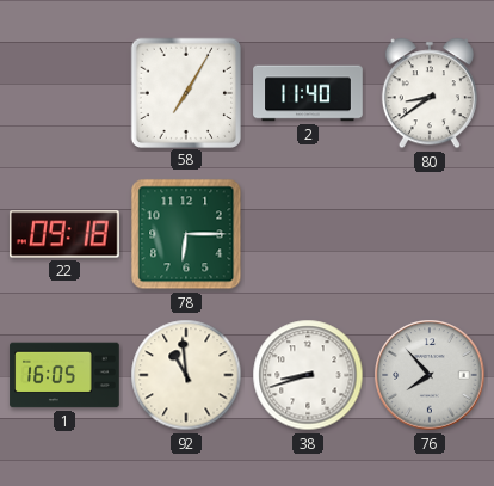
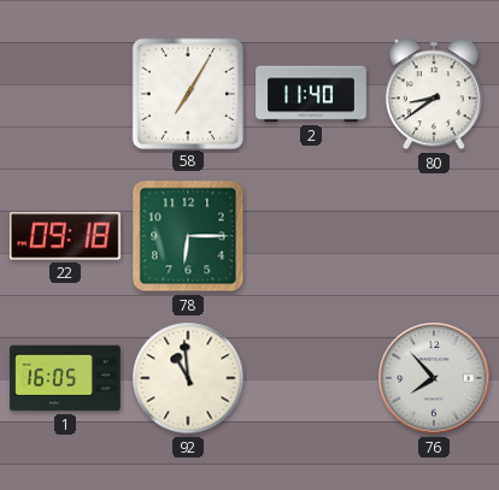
38: 8:42 -> none
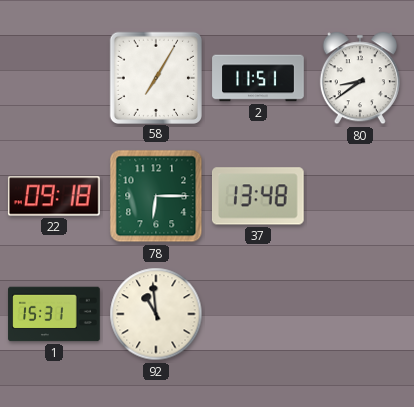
2: 11:40 -> 11:51
37: none -> 13:48
1: 16:05 -> 15:31
76: 7:53 -> none
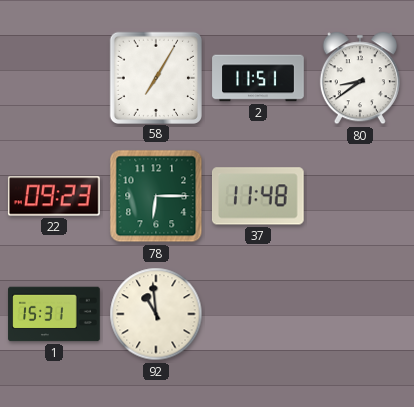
22: 09:18 -> 09:23
37: 13:48 -> 11:48
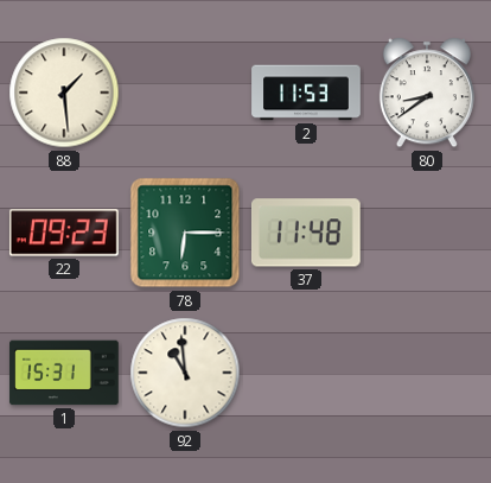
88: none -> 1:29
58: 7:05 -> none
2: 11:51 -> 11:53
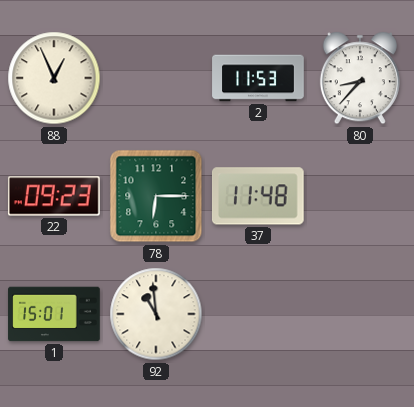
88: 1:29 -> 12:56
80: 8:39 -> 8:37
1: 15:31 -> 15:01
